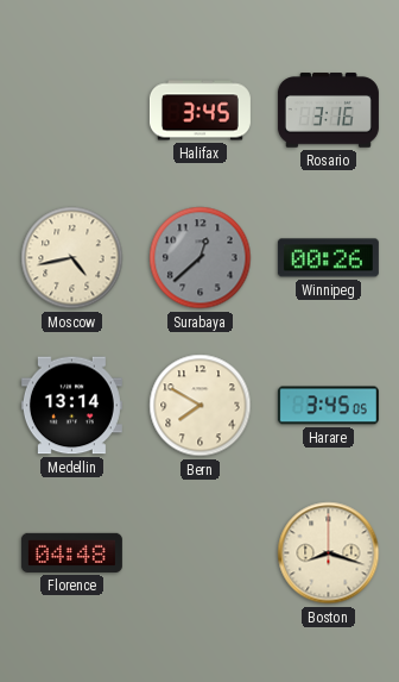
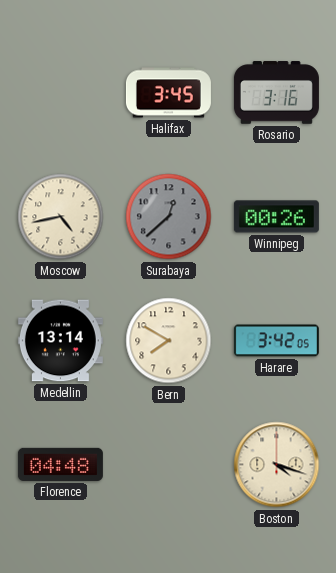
Harare: 3:45 -> 3:42
Boston: 8:18 -> 4:18
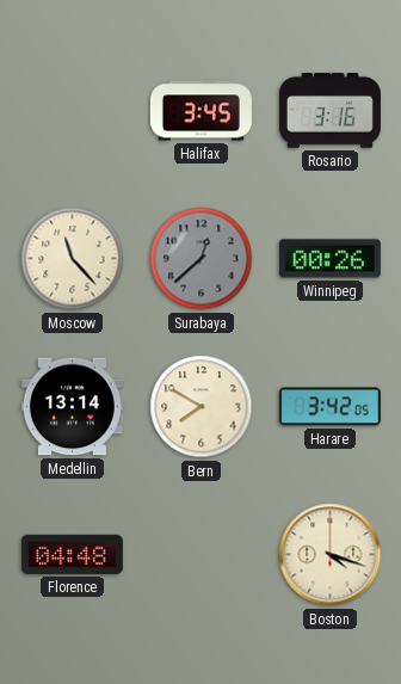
Moscow: 4:43 -> 11:23
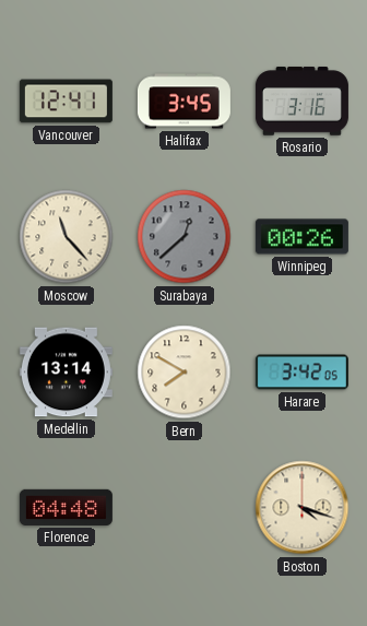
Vancouver: none -> 12:41
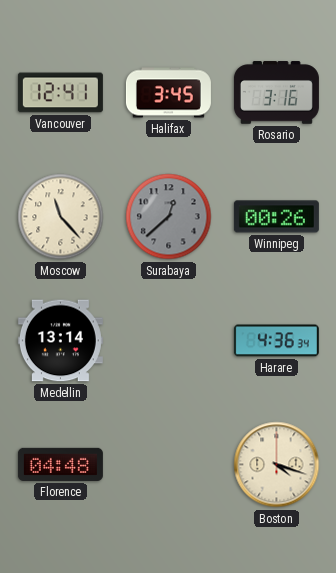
Bern: 7:50 -> none
Harare: 3:42 -> 4:36
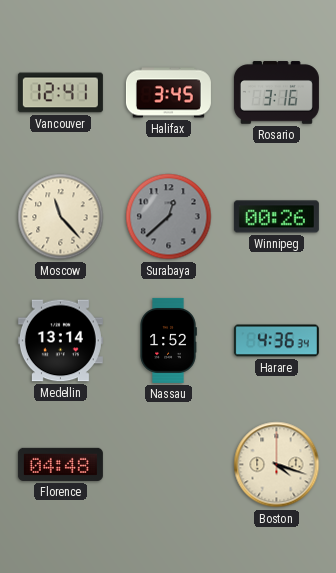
Nassau: none -> 1:52
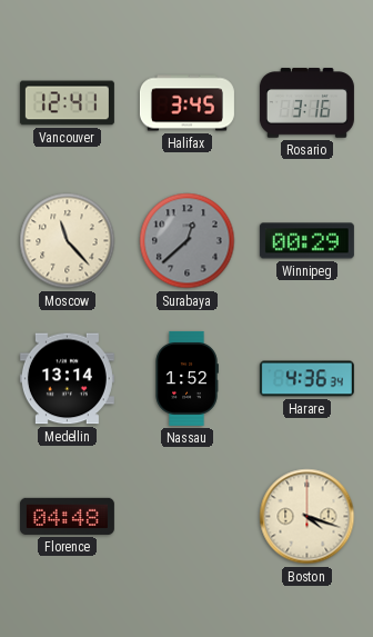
Winnipeg: 00:26 -> 00:29
